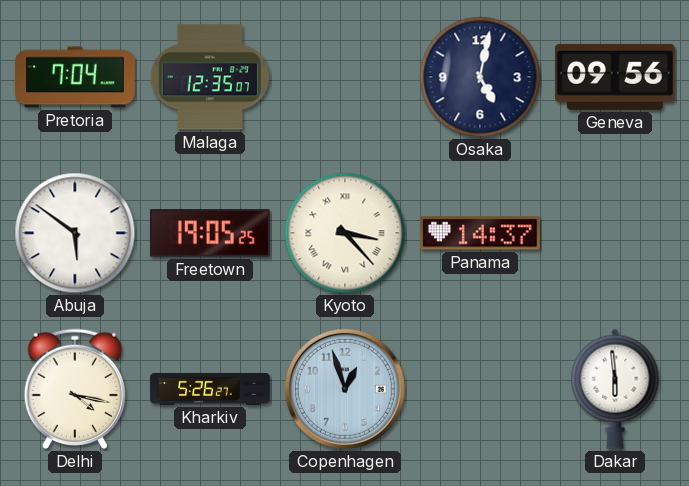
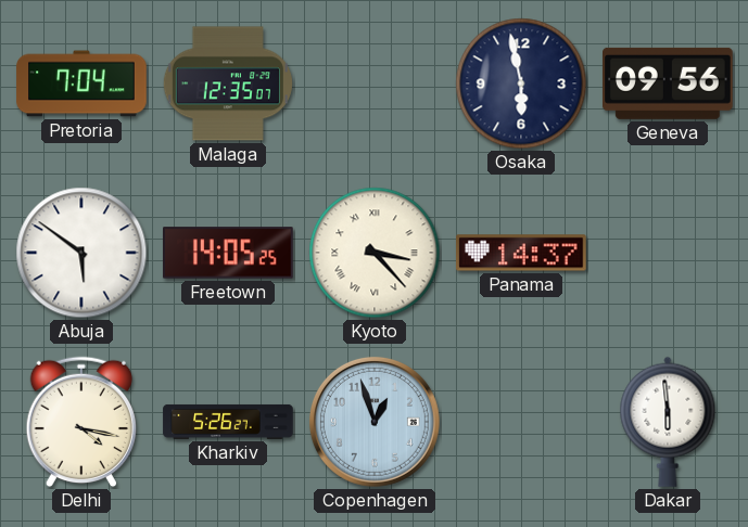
Osaka: 5:02 -> 5:58
Freetown: 19:05 -> 14:05
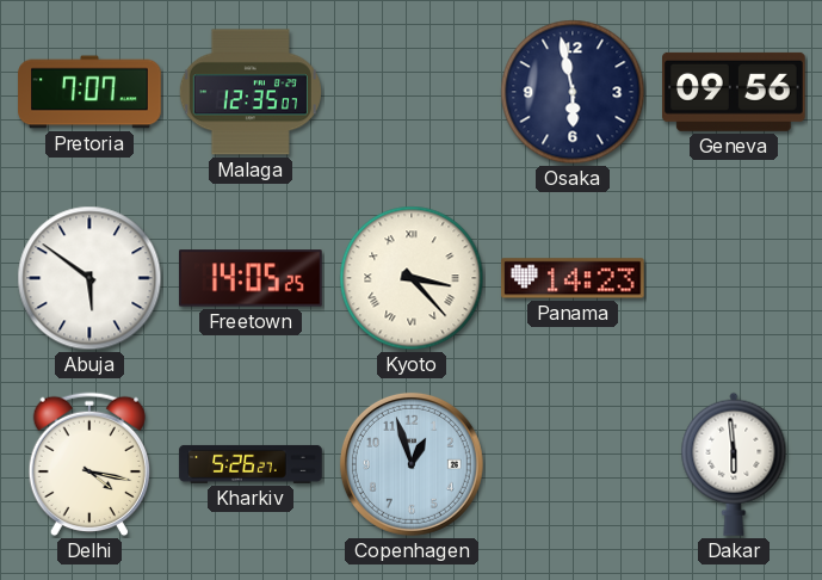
Pretoria: 7:04 -> 7:07
Panama: 14:37 -> 14:23
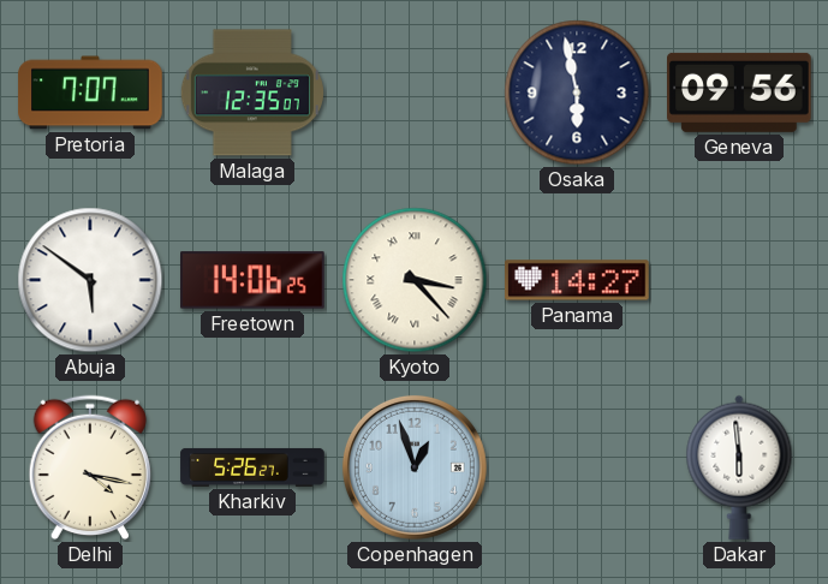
Freetown: 14:05 -> 14:06
Panama: 14:23 -> 14:27
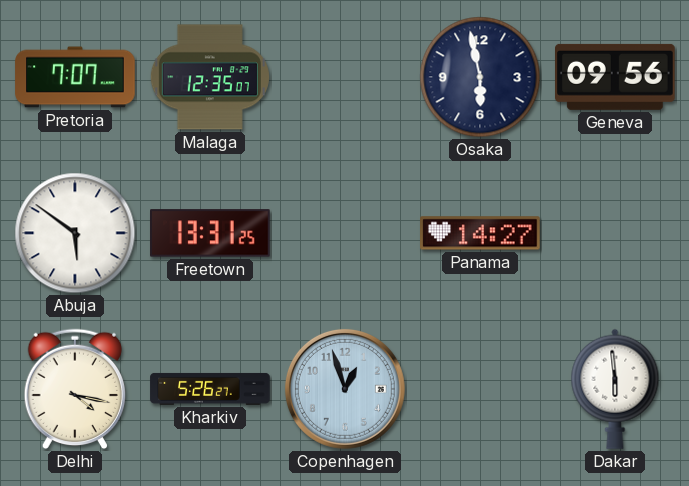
Freetown: 14:06 -> 13:31
Kyoto: 3:23 -> none
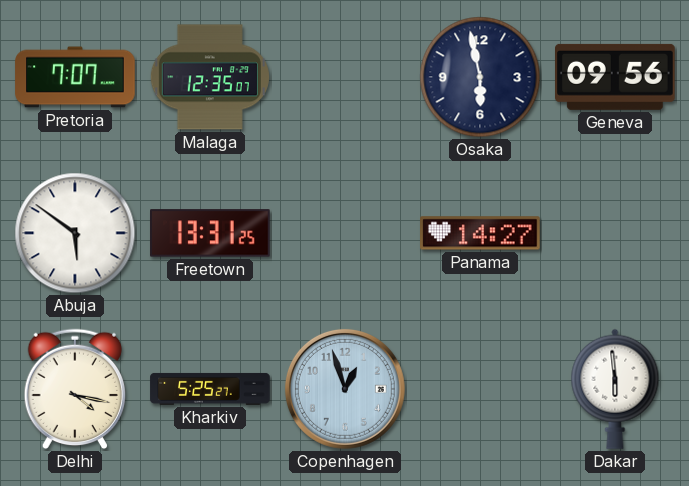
Kharkiv: 5:26 -> 5:25
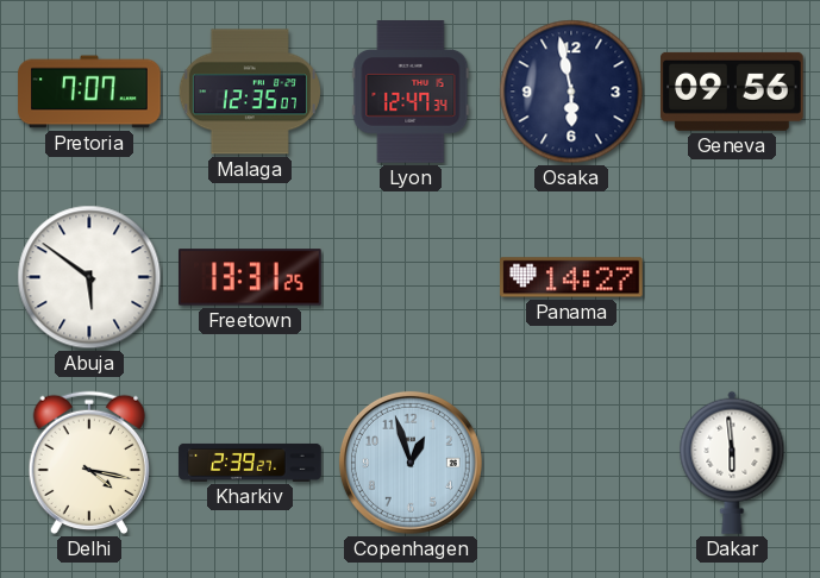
Lyon: none -> 12:47
Kharkiv: 5:25 -> 2:39
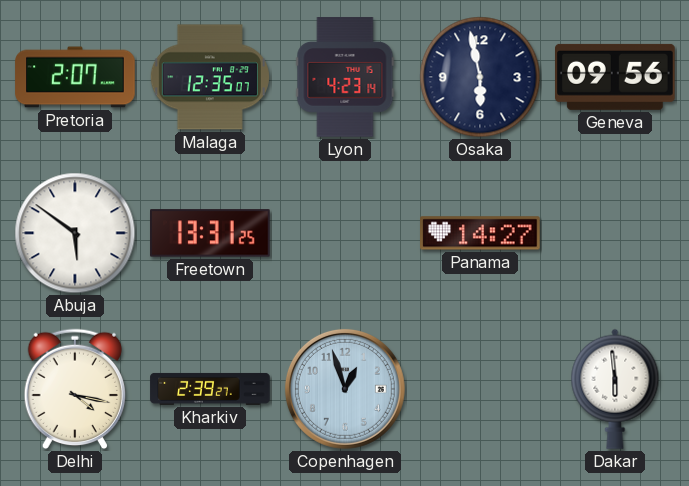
Pretoria: 7:07 -> 2:07
Lyon: 12:47 -> 4:23
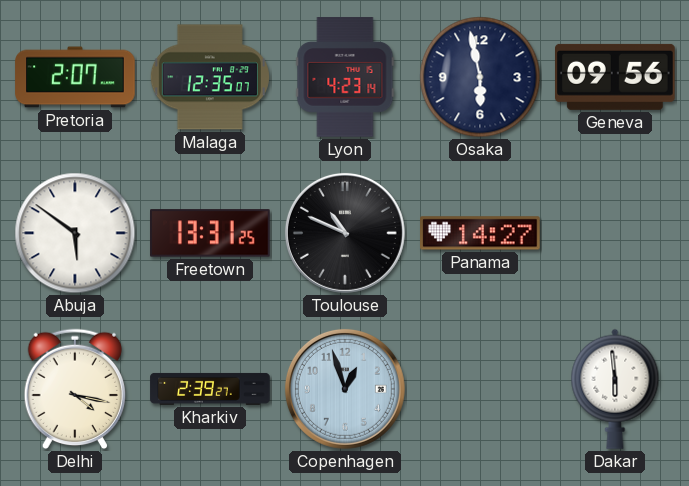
Toulouse: none -> 10:49
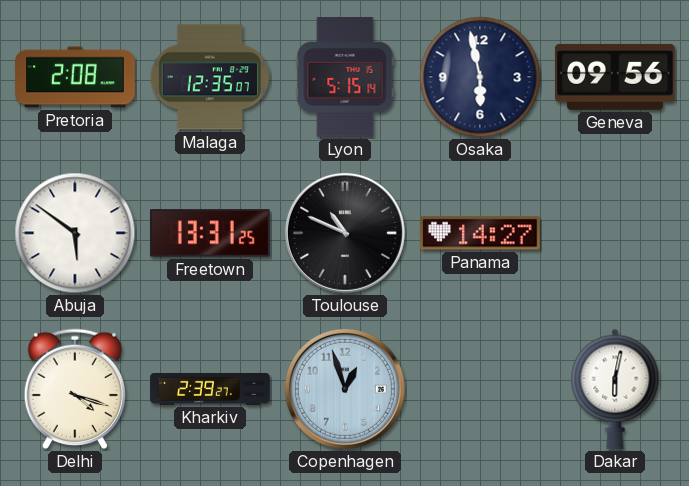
Pretoria: 2:07 -> 2:08
Lyon: 4:23 -> 5:15
Delhi: 4:17 -> 4:18
Dakar: 5:59 -> 6:02
